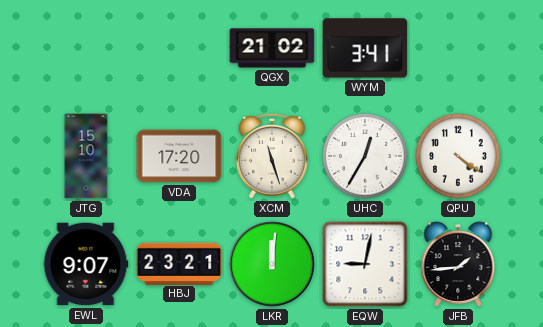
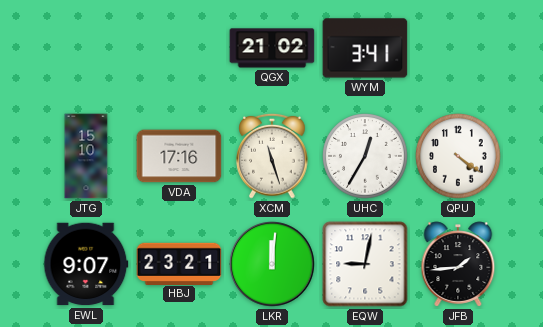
VDA: 17:20 -> 17:16
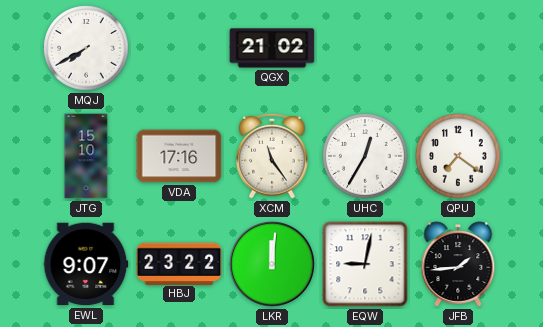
MQJ: none -> 7:40
WYM: 3:41 -> none
XCM: 11:27 -> 11:24
QPU: 4:21 -> 7:21
HBJ: 23:21 -> 23:22
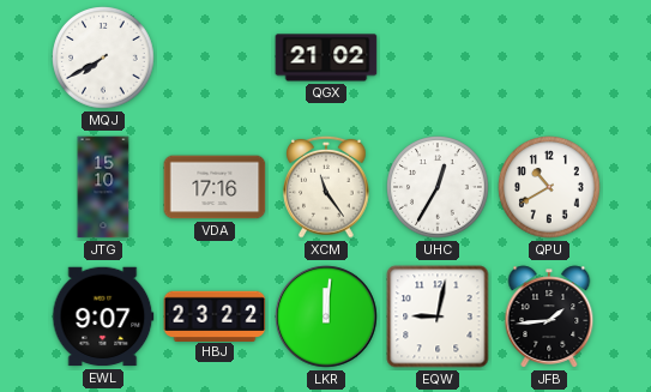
QPU: 7:21 -> 10:40
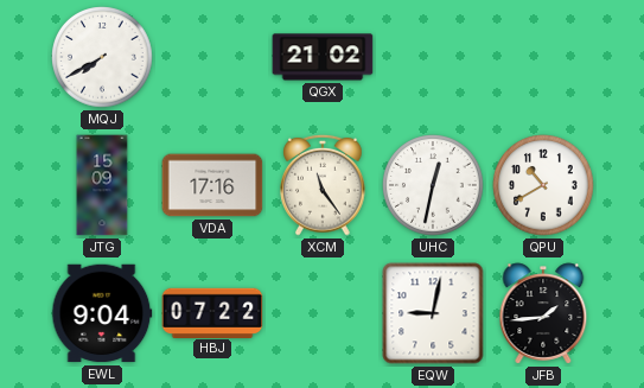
JTG: 15:10 -> 15:09
UHC: 12:35 -> 12:32
EWL: 9:07 -> 9:04
HBJ: 23:22 -> 07:22
LKR: 12:01 -> none
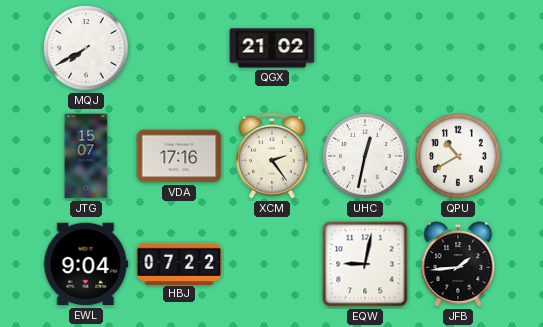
JTG: 15:09 -> 15:07
XCM: 11:24 -> 2:24
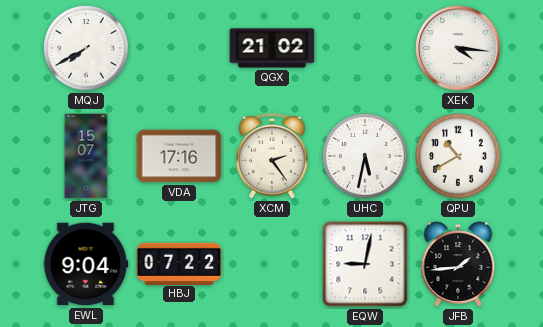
XEK: none -> 4:16
UHC: 12:32 -> 5:32
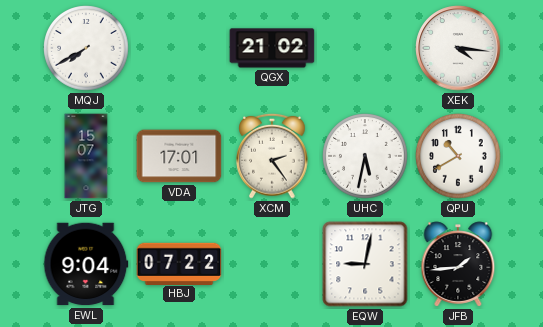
VDA: 17:16 -> 17:01
